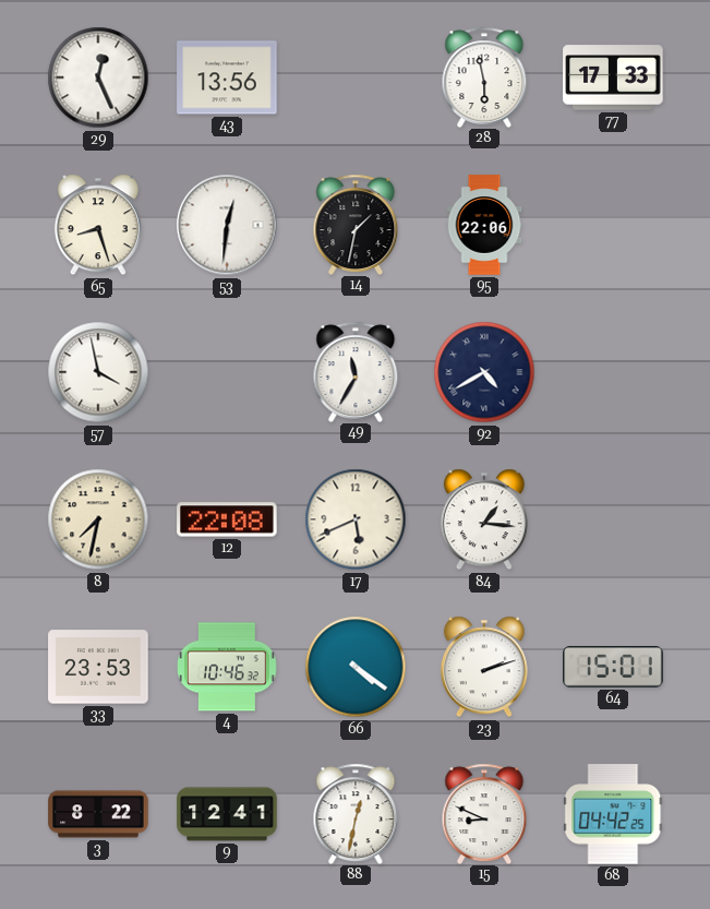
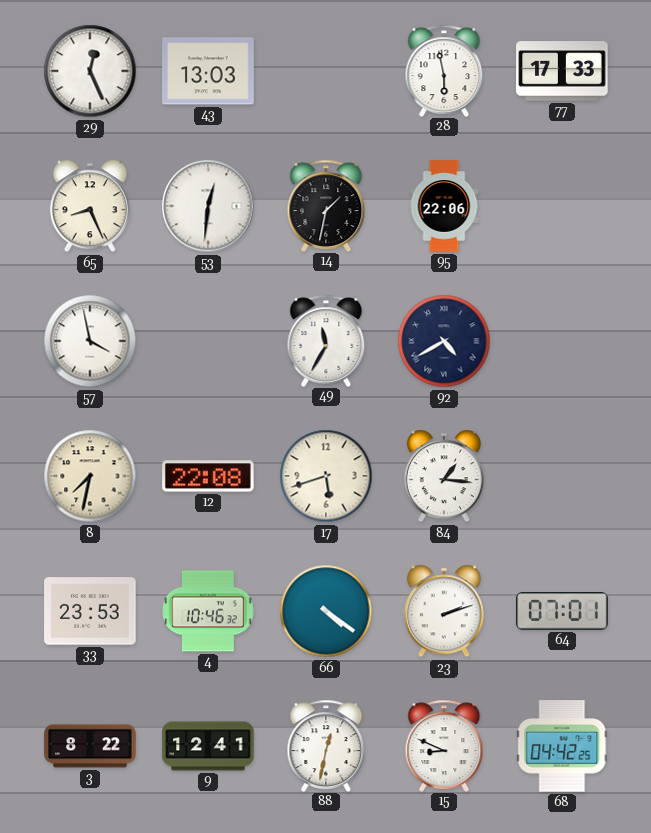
43: 13:56 -> 13:03
65: 8:27 -> 8:26
17: 5:41 -> 5:42
64: 15:01 -> 07:01
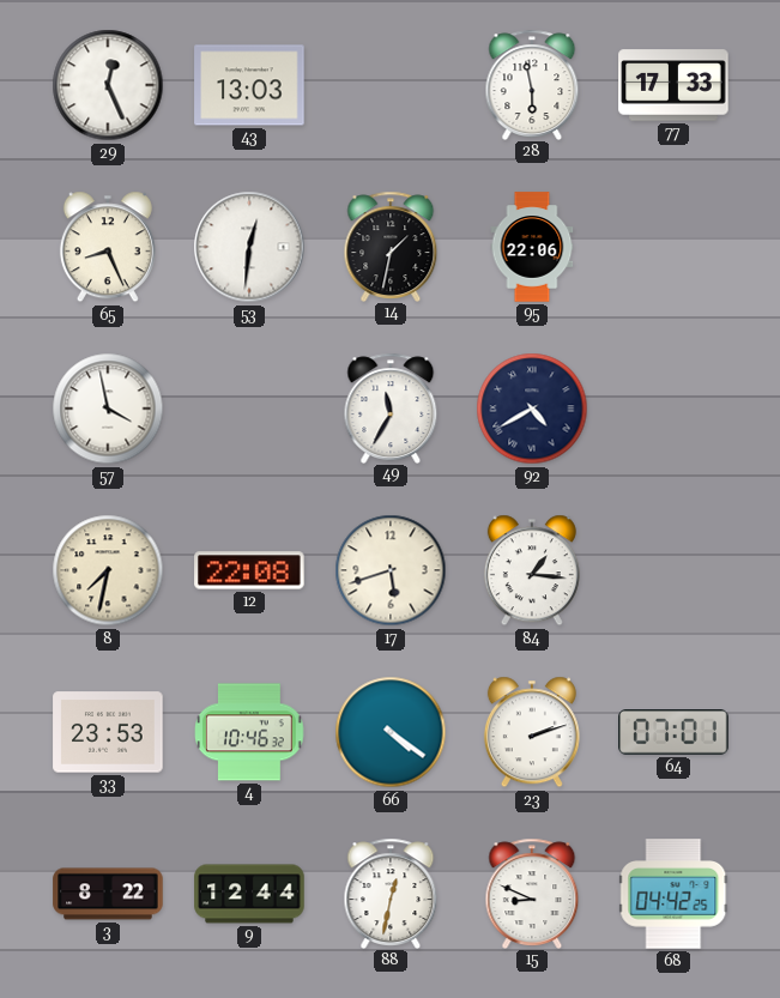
9: 12:41 -> 12:44
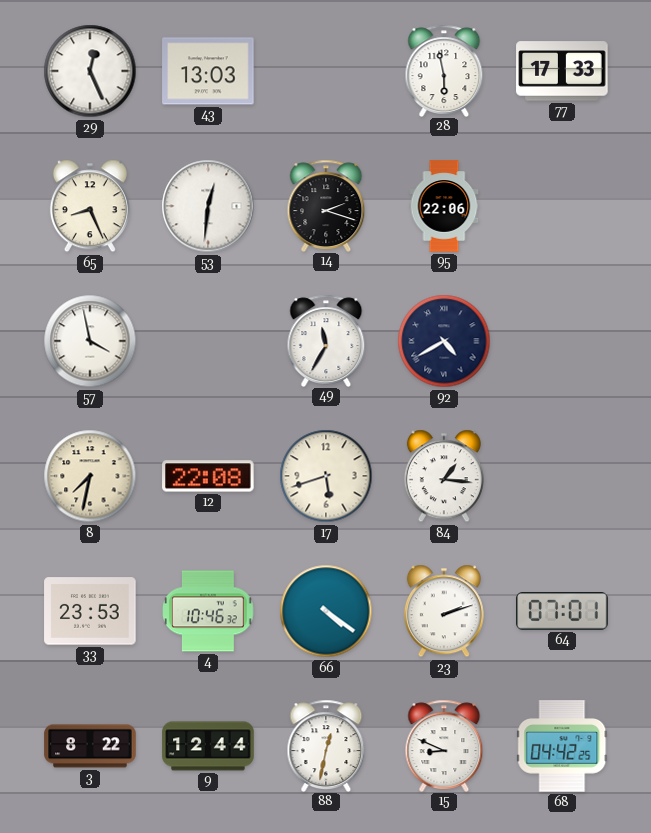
14: 1:32 -> 2:18
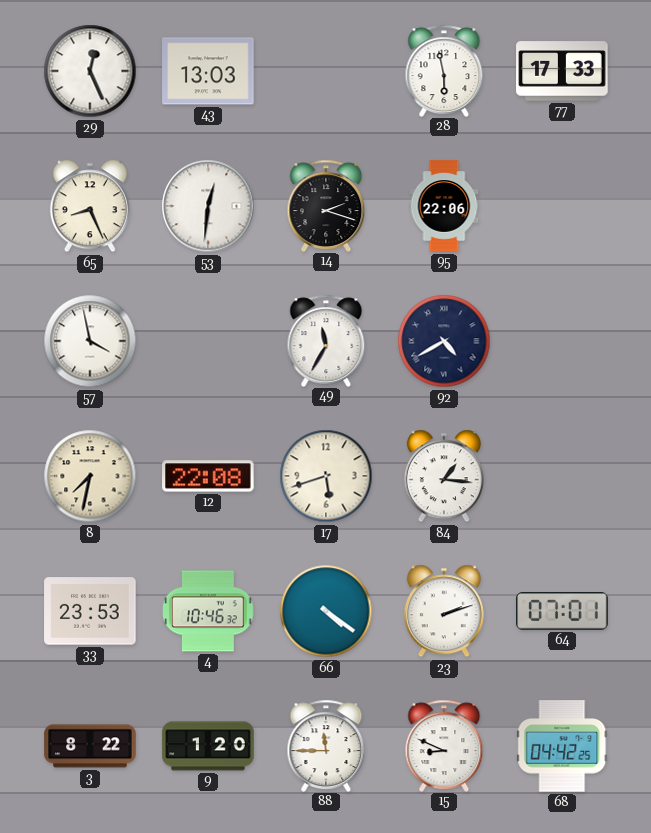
9: 12:44 -> 1:20
88: 12:32 -> 11:45
